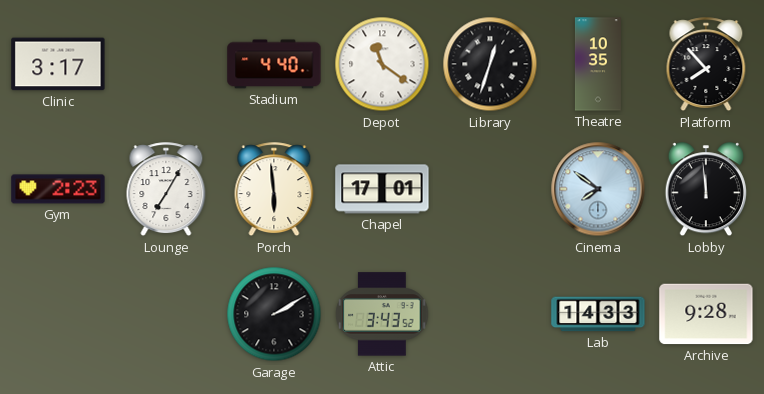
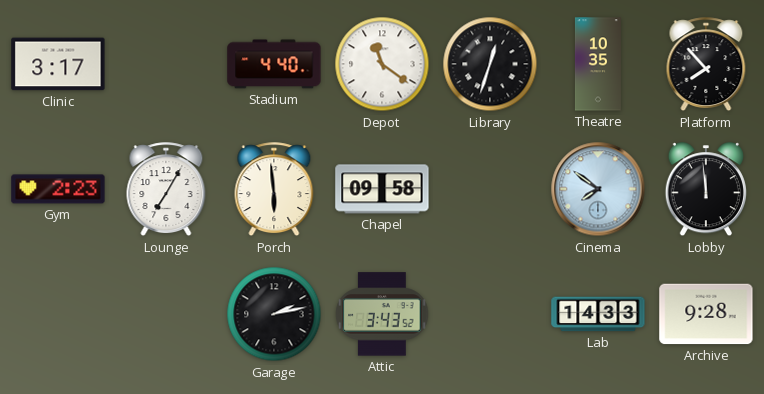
Chapel: 17:01 -> 09:58
Garage: 2:10 -> 2:13
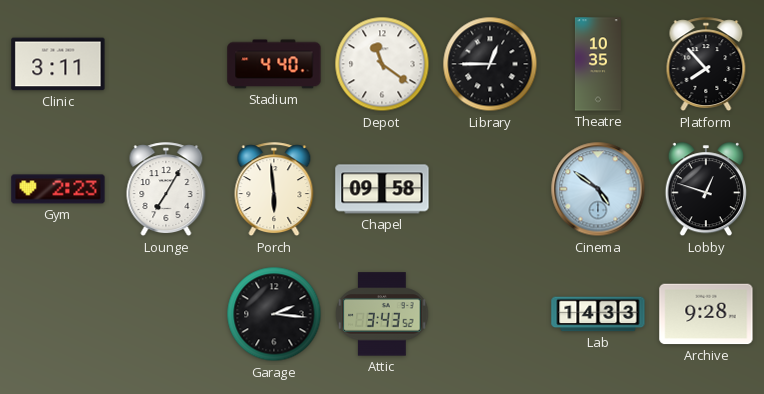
Clinic: 3:17 -> 3:11
Library: 12:33 -> 12:45
Cinema: 7:51 -> 4:51
Lobby: 11:59 -> 12:48
Garage: 2:13 -> 2:16
